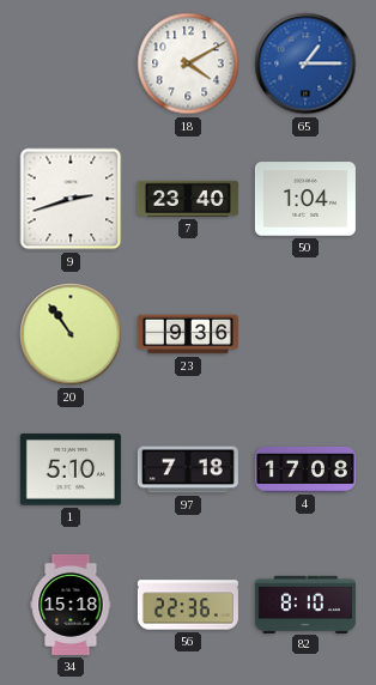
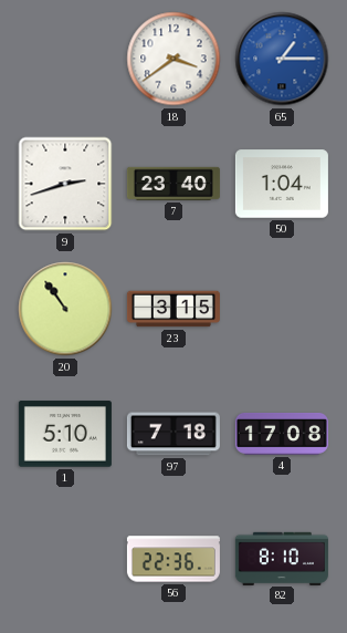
18: 4:10 -> 3:39
23: 9:36 -> 3:15
34: 15:18 -> none
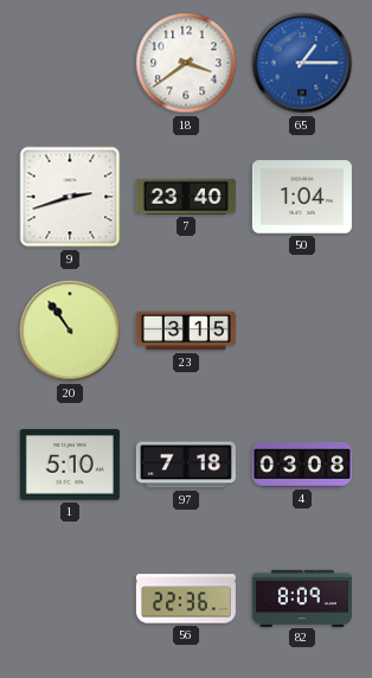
4: 17:08 -> 03:08
82: 8:10 -> 8:09
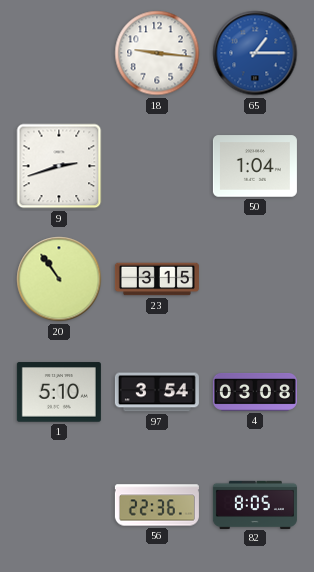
18: 3:39 -> 9:16
7: 23:40 -> none
97: 7:18 -> 3:54
82: 8:09 -> 8:05
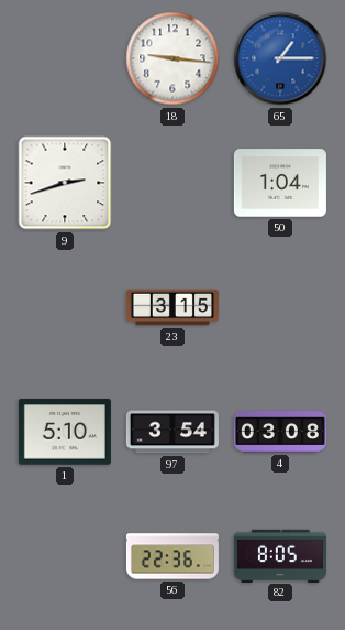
20: 10:54 -> none
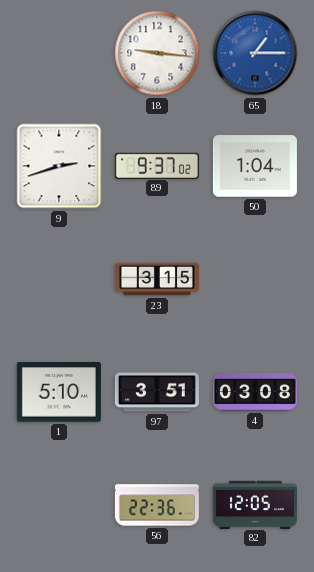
89: none -> 9:37
97: 3:54 -> 3:51
82: 8:05 -> 12:05
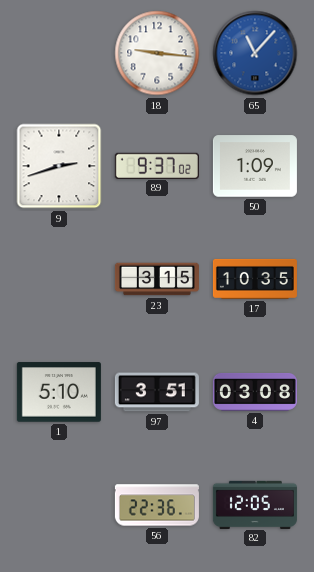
65: 1:15 -> 11:07
50: 1:04 -> 1:09
17: none -> 10:35
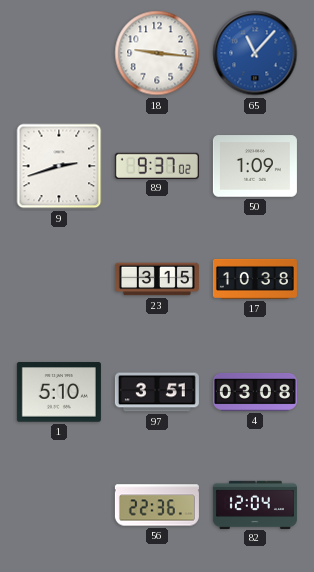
17: 10:35 -> 10:38
82: 12:05 -> 12:04
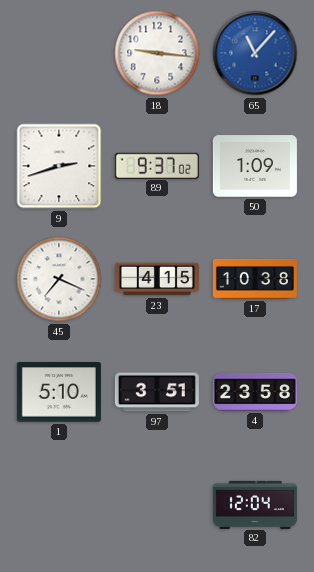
45: none -> 7:19
23: 3:15 -> 4:15
4: 03:08 -> 23:58
56: 22:36 -> none
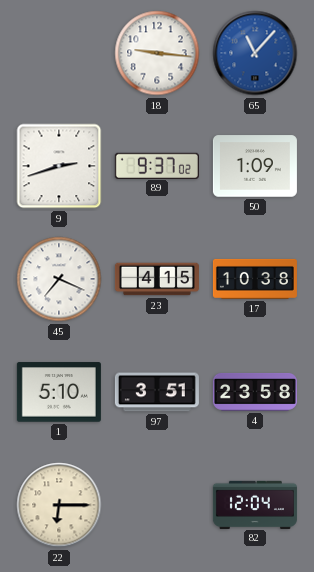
22: none -> 6:15
